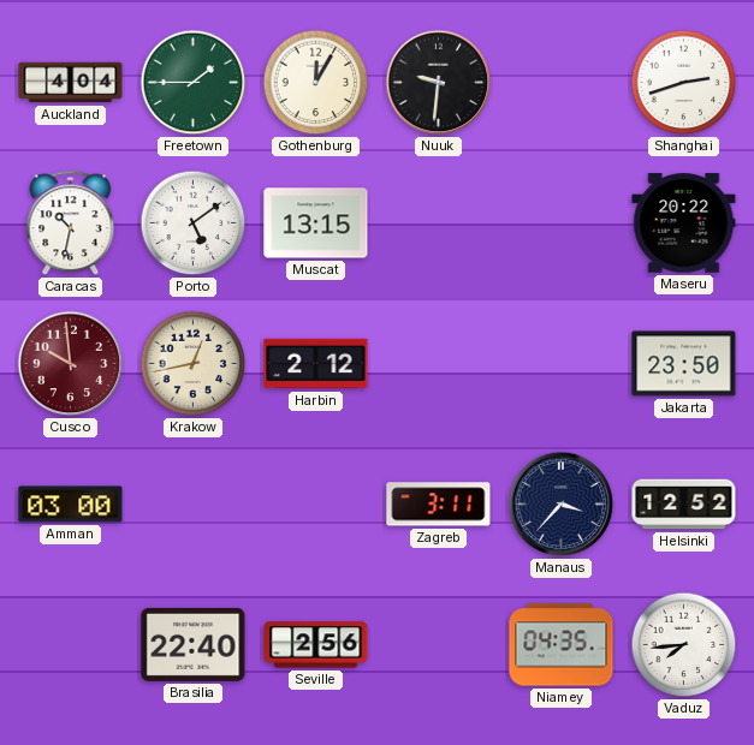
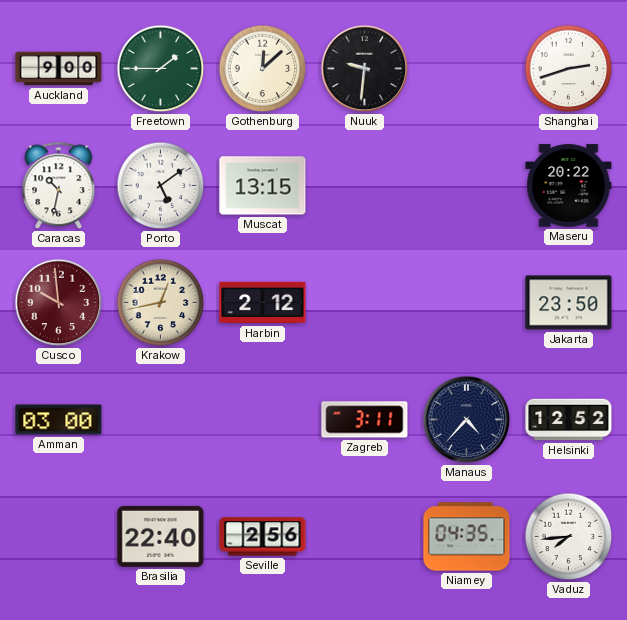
Auckland: 4:04 -> 9:00
Gothenburg: 12:05 -> 12:08
Manaus: 3:37 -> 4:37
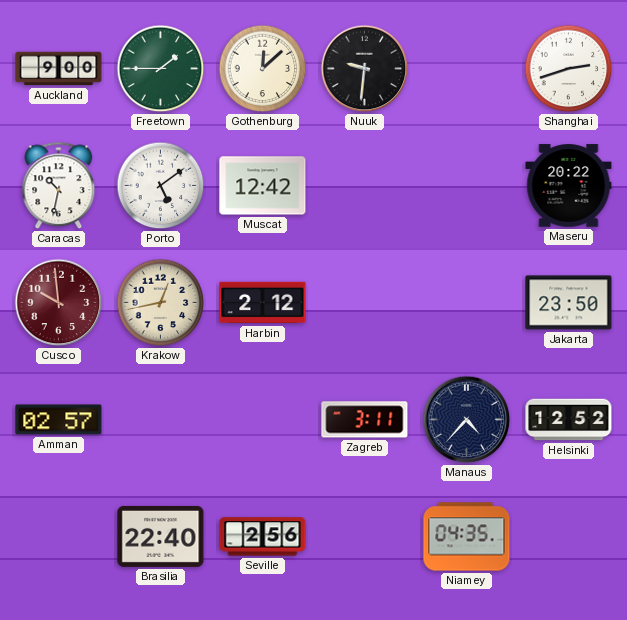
Muscat: 13:15 -> 12:42
Amman: 03:00 -> 02:57
Vaduz: 7:44 -> none
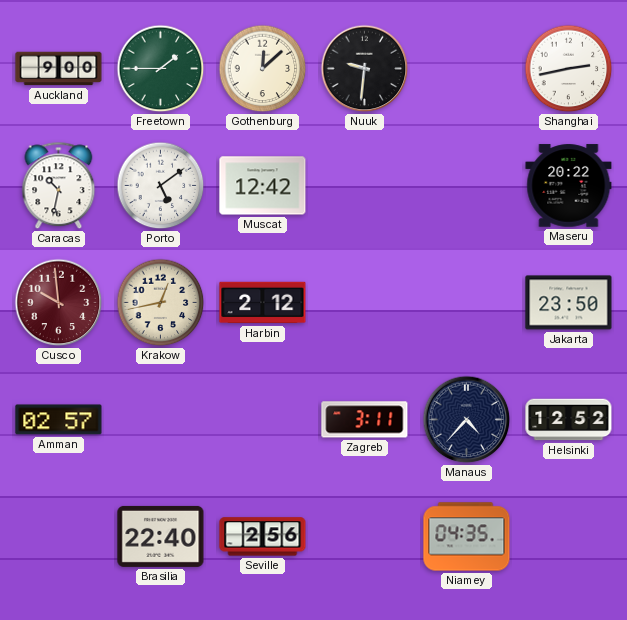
Shanghai: 2:42 -> 2:43
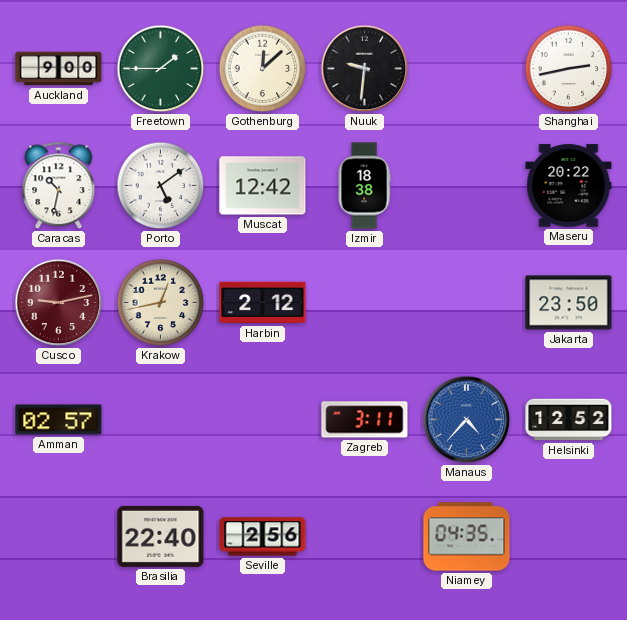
Izmir: none -> 18:38
Cusco: 9:59 -> 9:13
Manaus dial: navy -> blue
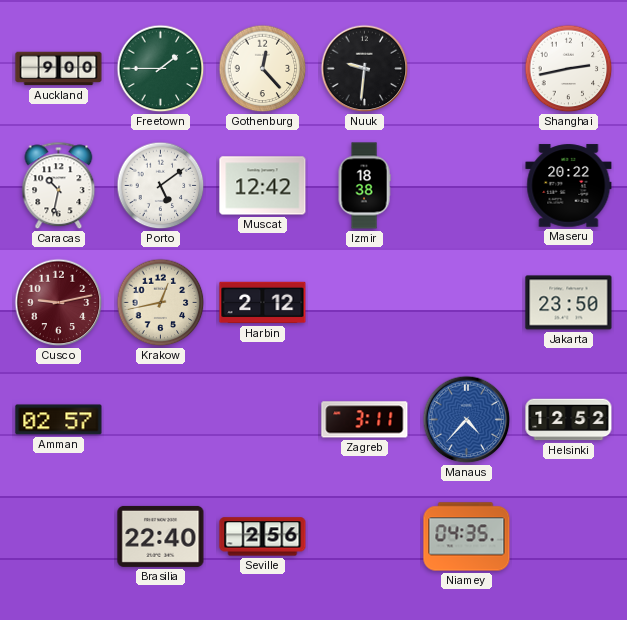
Gothenburg: 12:08 -> 12:23
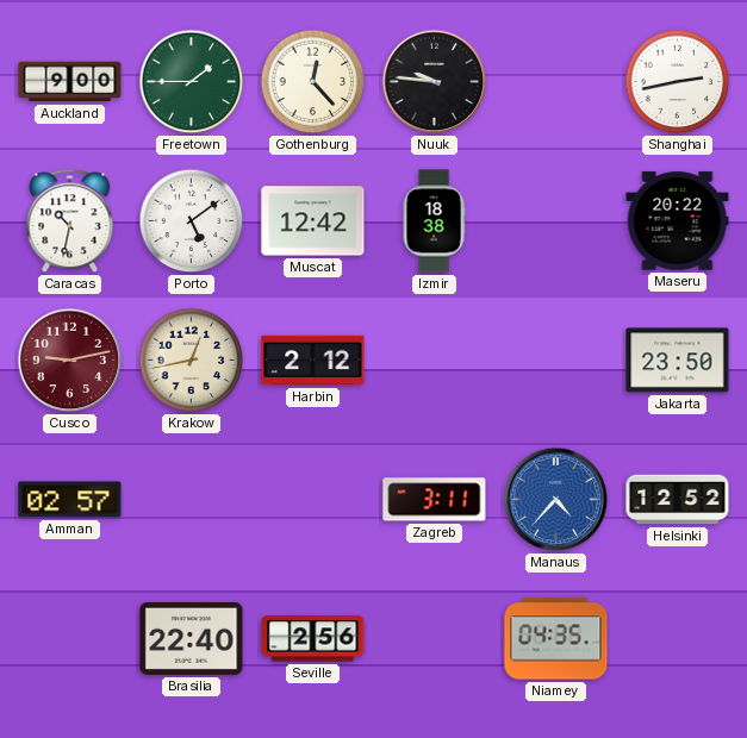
Nuuk: 9:31 -> 9:46
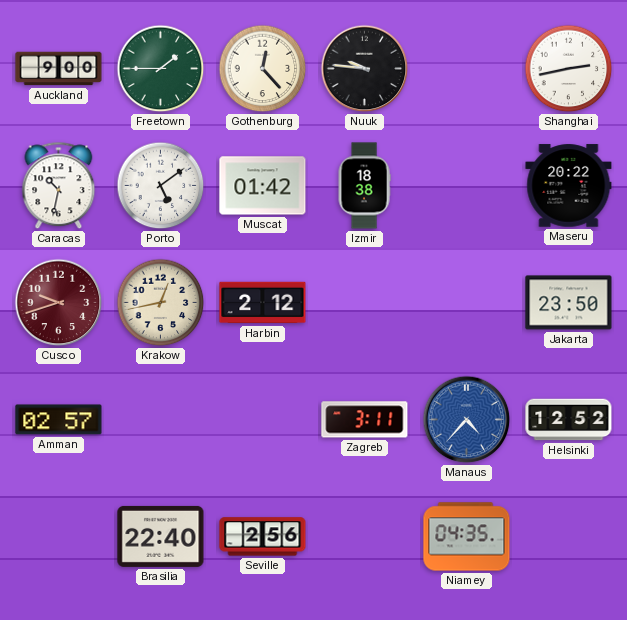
Muscat: 12:42 -> 01:42
Cusco: 9:13 -> 9:42
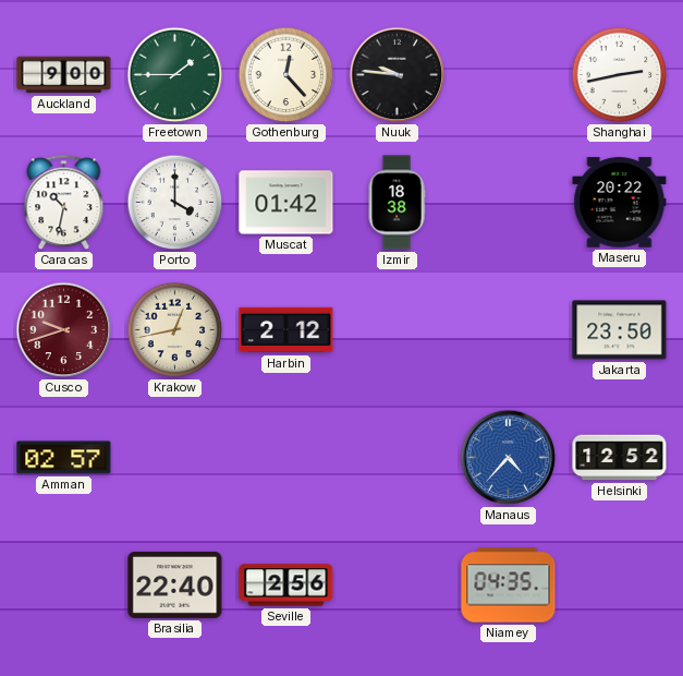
Porto: 5:09 -> 4:00
Zagreb: 3:11 -> none
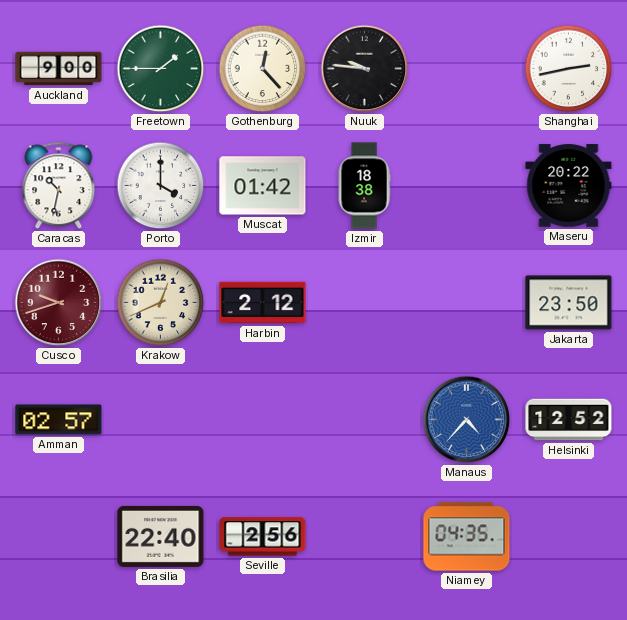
Krakow: 12:43 -> 12:41
